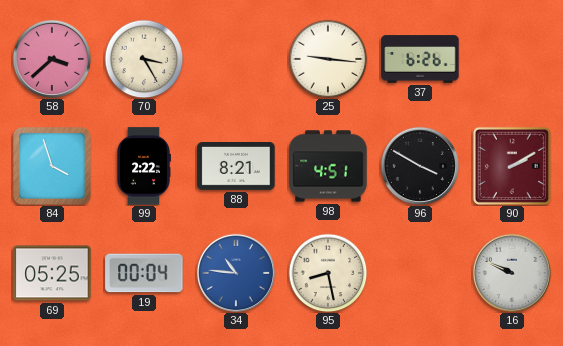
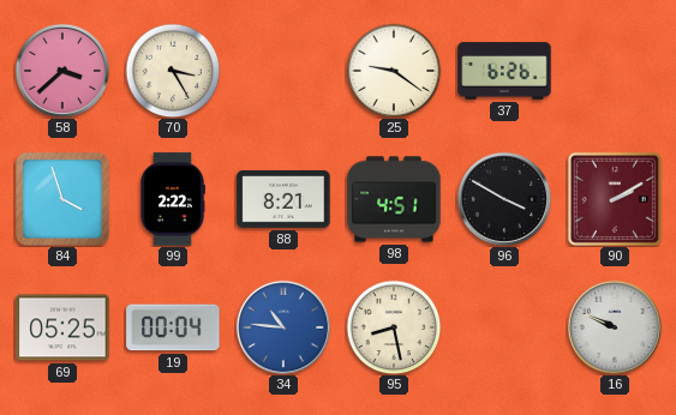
25: 9:16 -> 9:21
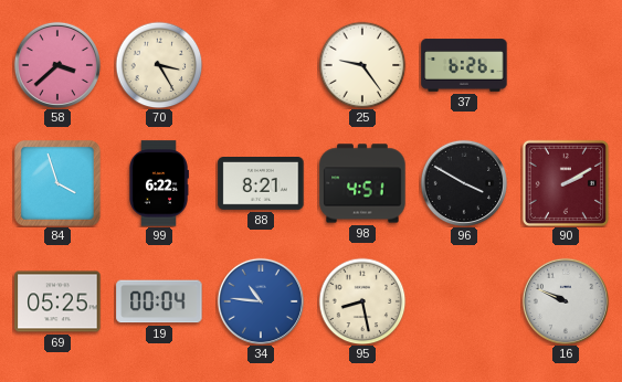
25: 9:21 -> 9:24
99: 2:22 -> 6:22
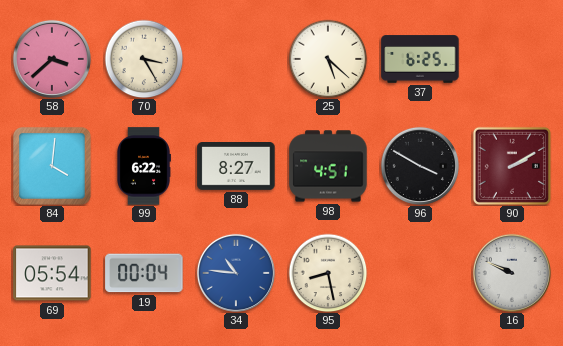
25: 9:24 -> 5:22
37: 6:26 -> 6:25
84: 3:57 -> 4:01
88: 8:21 -> 8:27
69: 05:25 -> 05:54
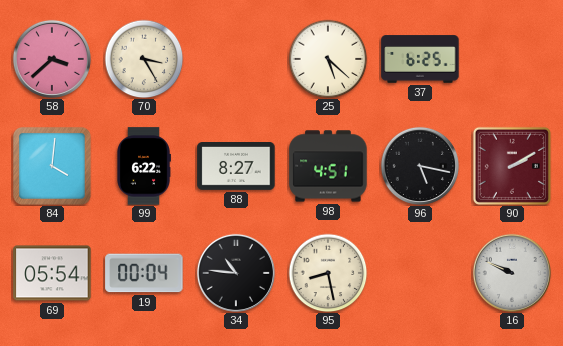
96: 3:50 -> 5:17
34 dial: blue -> black
